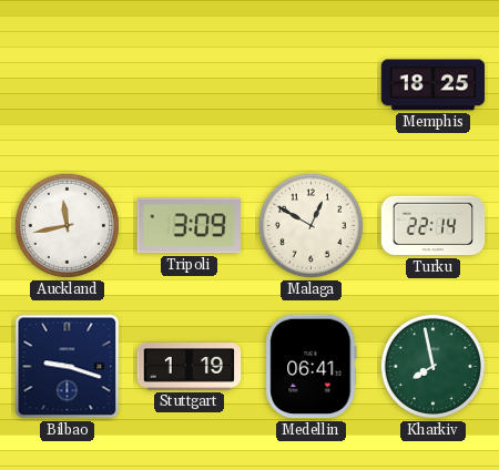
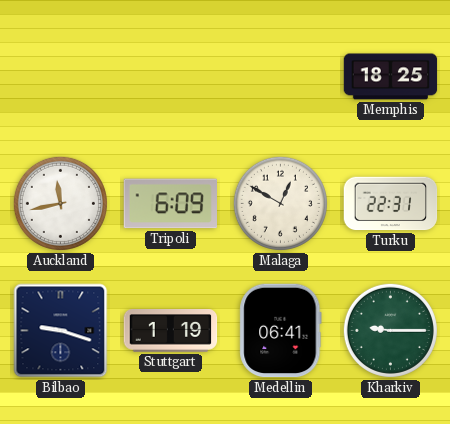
Tripoli: 3:09 -> 6:09
Turku: 22:14 -> 22:31
Kharkiv: 7:58 -> 9:15
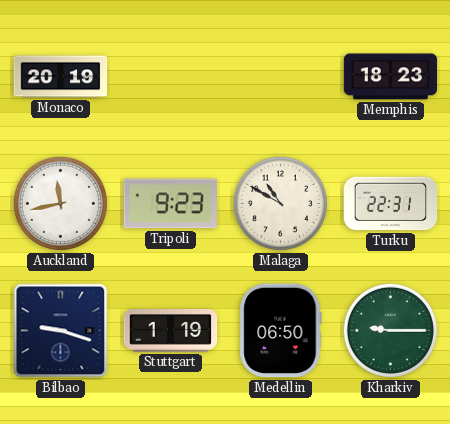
Monaco: none -> 20:19
Memphis: 18:25 -> 18:23
Tripoli: 6:09 -> 9:23
Malaga: 12:50 -> 10:50
Medellin: 06:41 -> 06:50
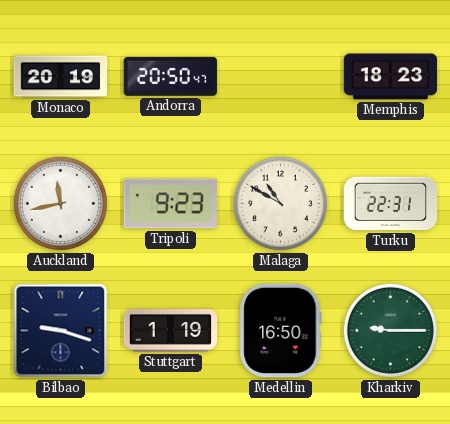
Andorra: none -> 20:50
Medellin: 06:50 -> 16:50
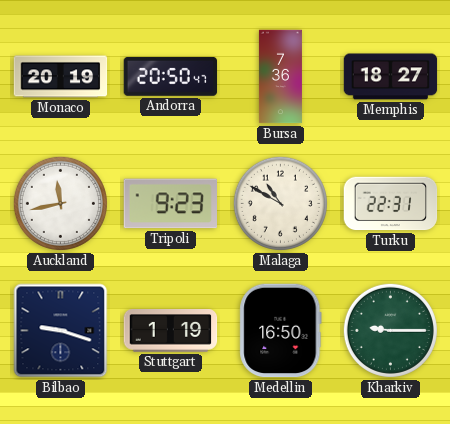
Bursa: none -> 7:36
Memphis: 18:23 -> 18:27
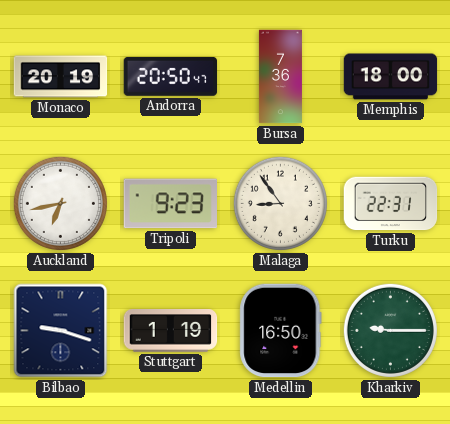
Memphis: 18:27 -> 18:00
Auckland: 11:43 -> 6:43
Malaga: 10:50 -> 8:54
